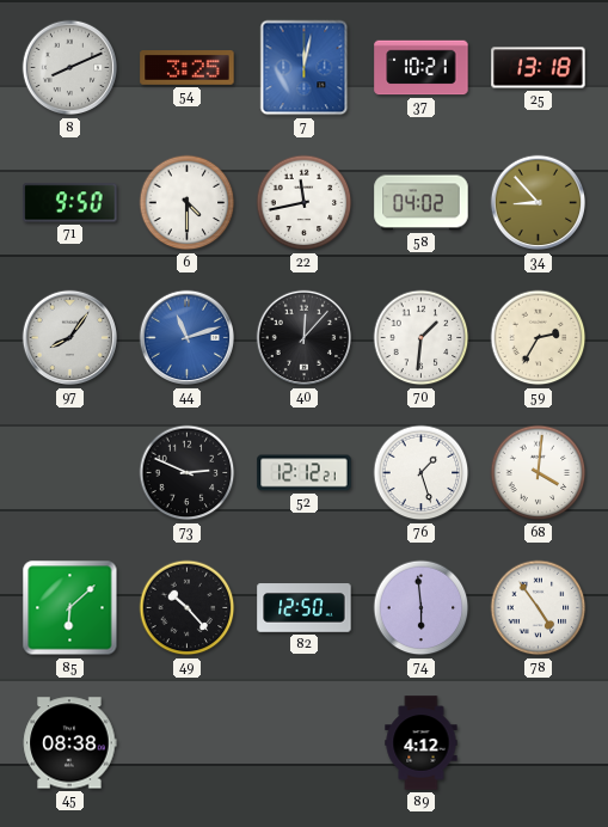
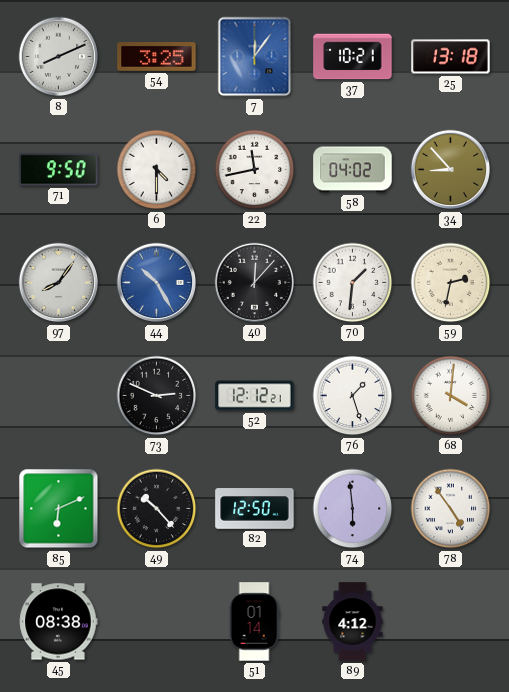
7: 12:02 -> 12:06
44: 11:12 -> 10:25
59: 2:35 -> 2:32
85: 6:08 -> 6:11
51: none -> 01:14
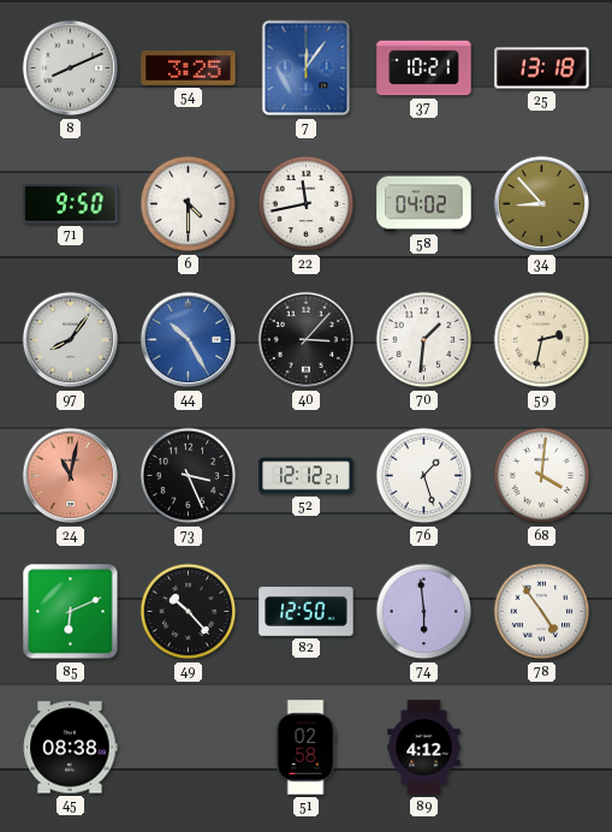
40: 12:07 -> 3:07
24: none -> 11:02
73: 2:49 -> 3:26
51: 01:14 -> 02:58
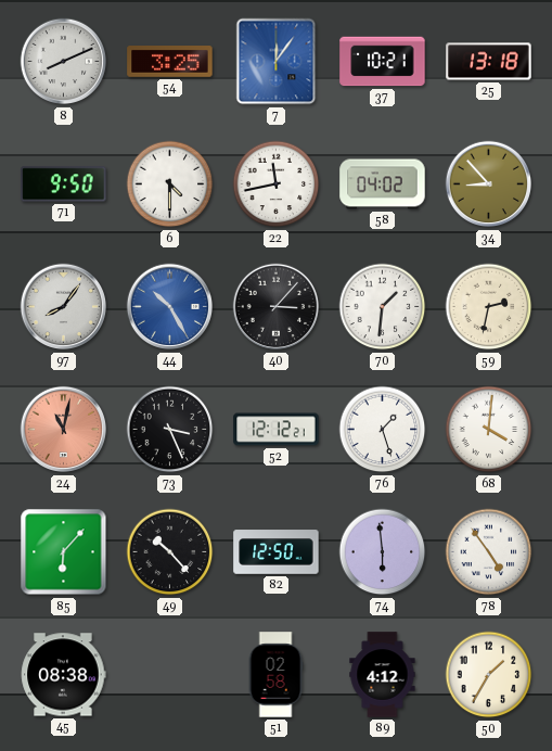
85: 6:11 -> 6:07
50: none -> 1:35
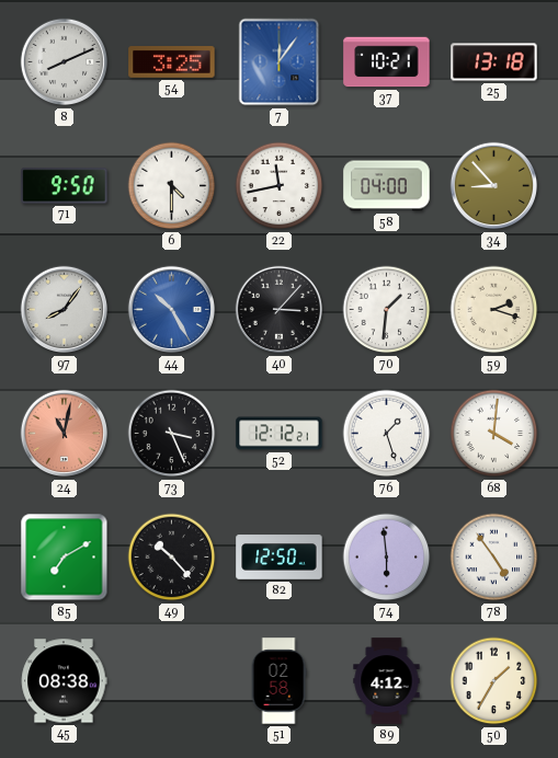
58: 04:02 -> 04:00
59: 2:32 -> 2:18
85: 6:07 -> 7:10
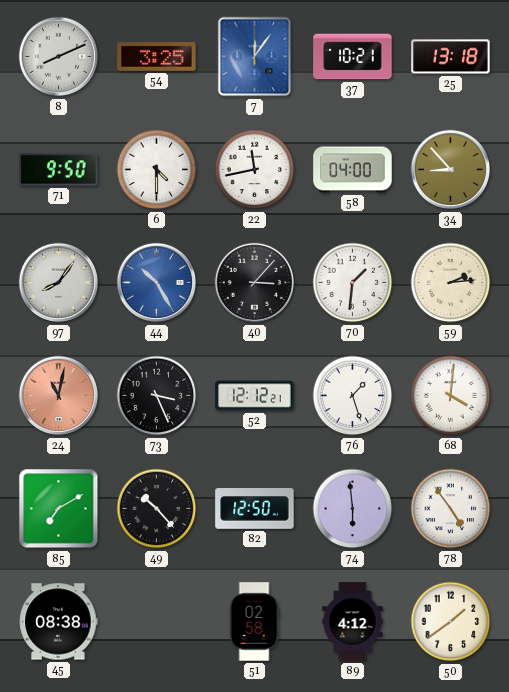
59: 2:18 -> 2:14
50: 1:35 -> 1:39
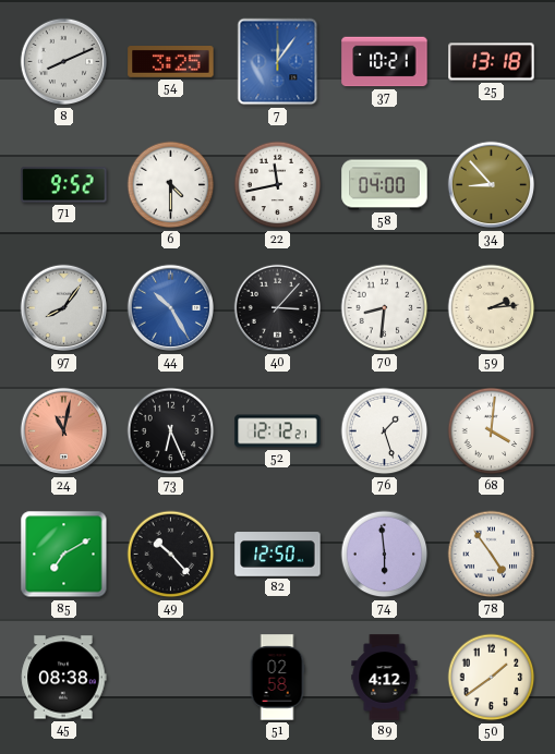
71: 9:50 -> 9:52
70: 1:31 -> 8:31
73: 3:26 -> 6:26
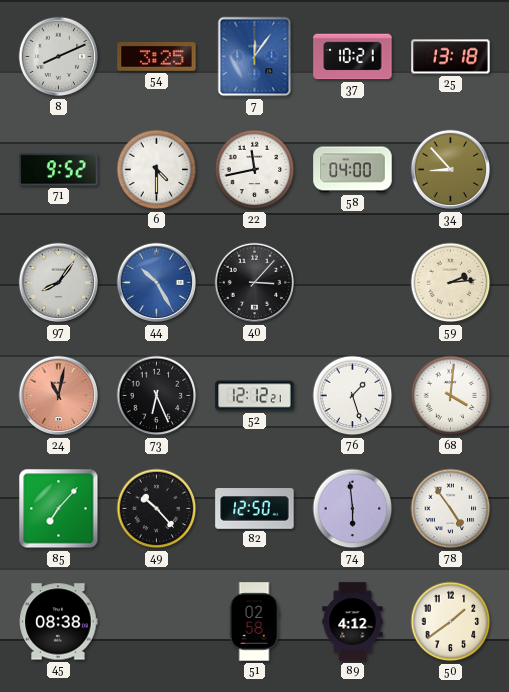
70: 8:31 -> none
85: 7:10 -> 7:07
